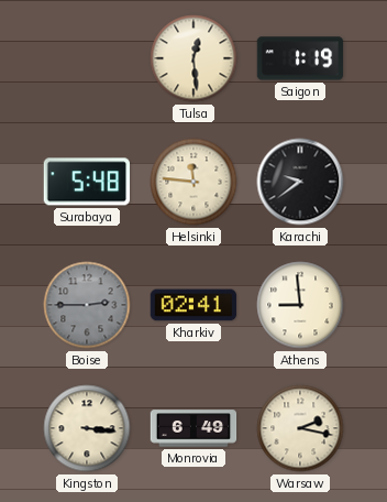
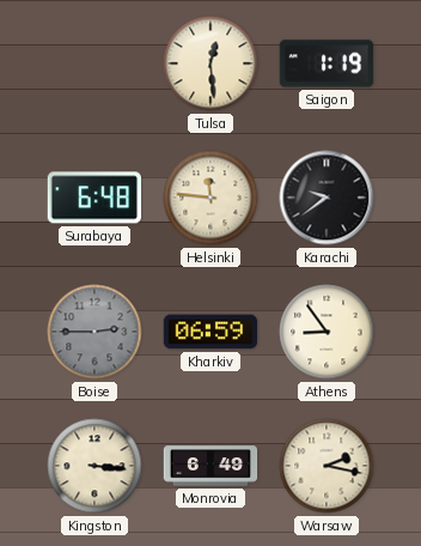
Surabaya: 5:48 -> 6:48
Kharkiv: 02:41 -> 06:59
Athens: 8:59 -> 8:54
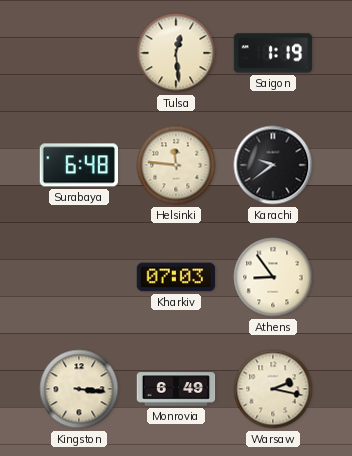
Boise: 2:45 -> none
Kharkiv: 06:59 -> 07:03
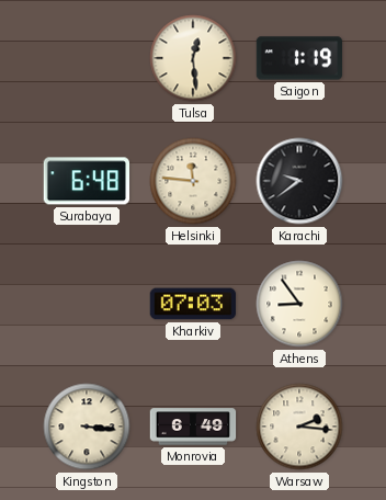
Warsaw: 2:17 -> 2:16
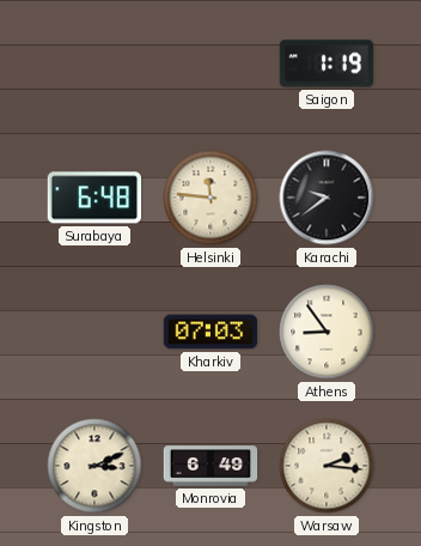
Tulsa: 12:29 -> none
Kingston: 3:16 -> 3:11
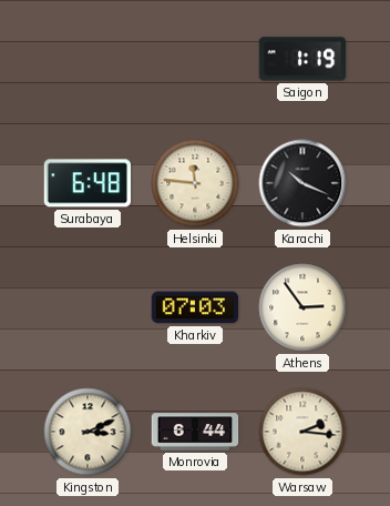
Karachi: 9:39 -> 10:19
Athens: 8:54 -> 2:54
Monrovia: 6:49 -> 6:44
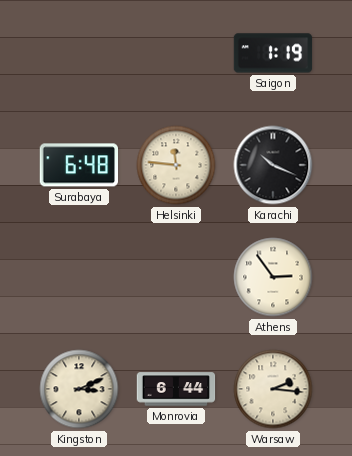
Kharkiv: 07:03 -> none
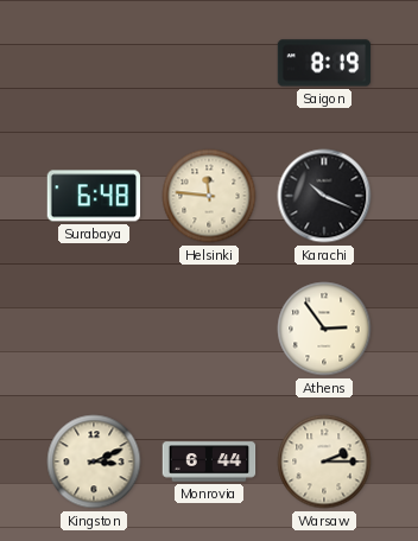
Saigon: 1:19 -> 8:19
Warsaw: 2:16 -> 2:15
